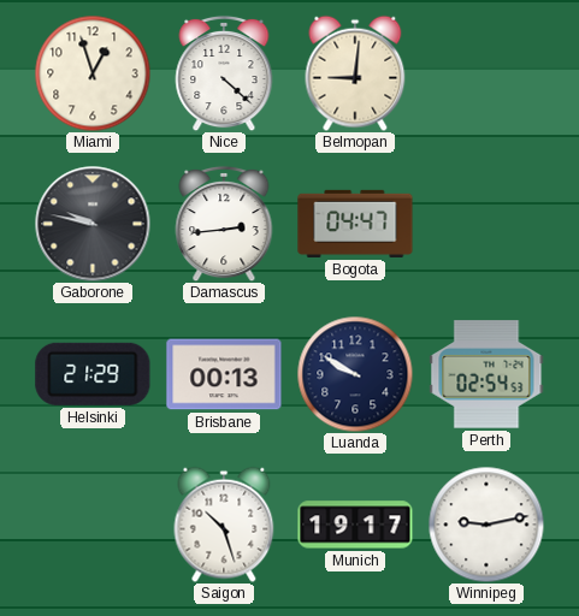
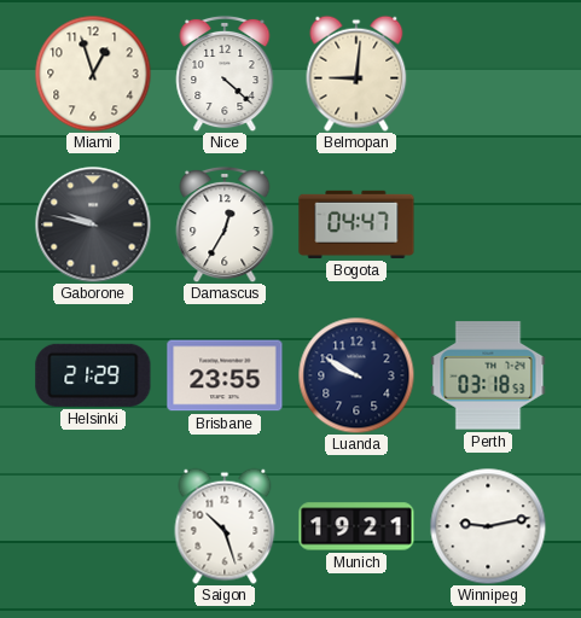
Damascus: 2:44 -> 12:35
Brisbane: 00:13 -> 23:55
Perth: 02:54 -> 03:18
Munich: 19:17 -> 19:21
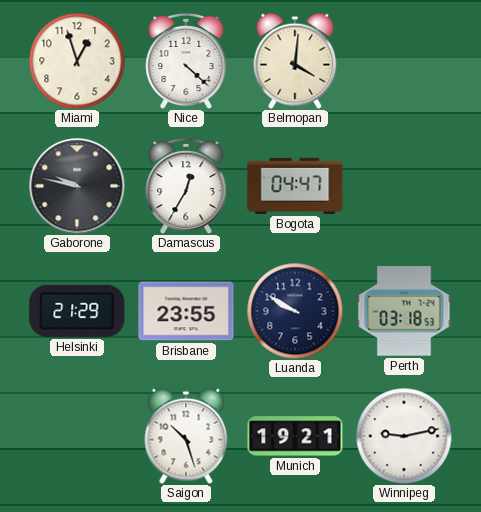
Belmopan: 9:01 -> 4:01
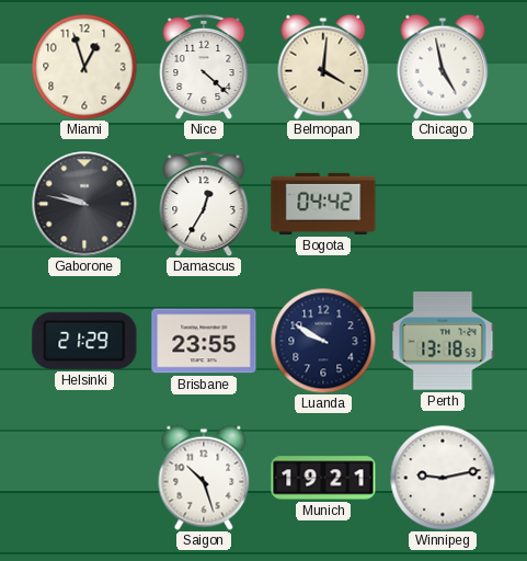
Chicago: none -> 4:58
Bogota: 04:47 -> 04:42
Perth: 03:18 -> 13:18
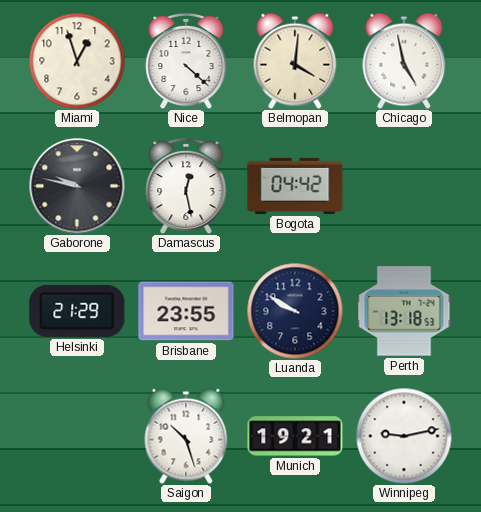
Damascus: 12:35 -> 12:28
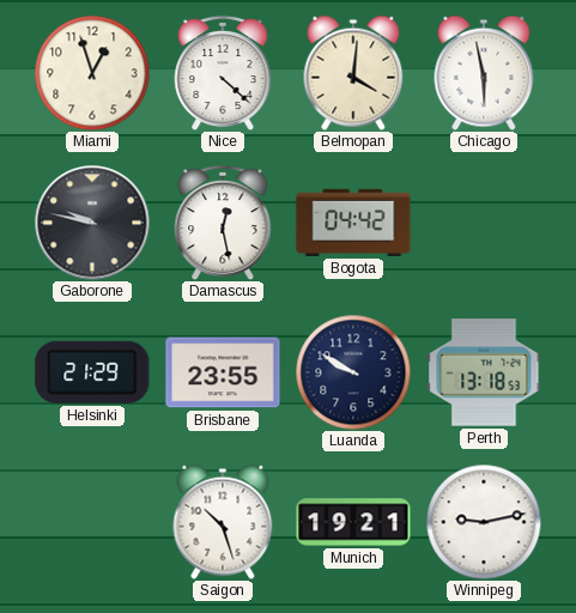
Chicago: 4:58 -> 5:58
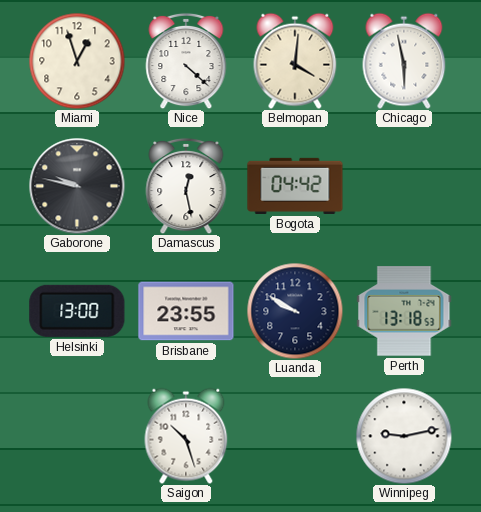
Helsinki: 21:29 -> 13:00
Munich: 19:21 -> none
